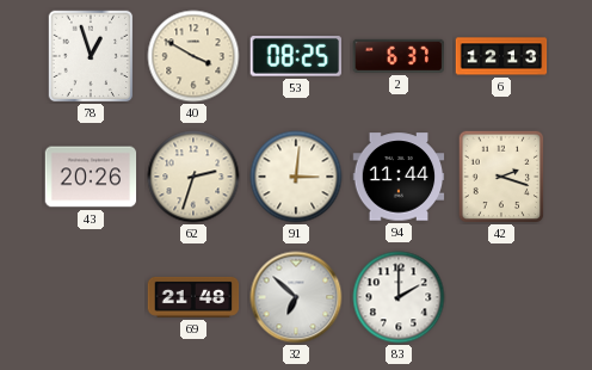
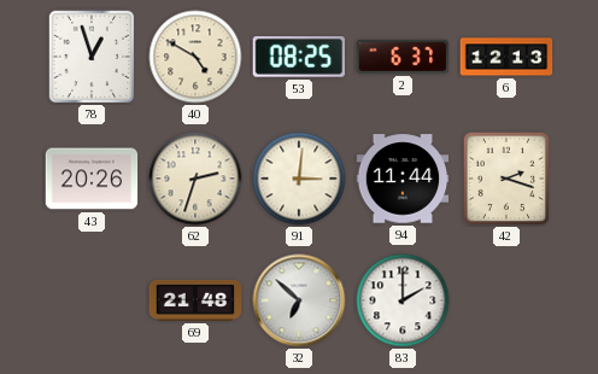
40: 3:50 -> 4:50
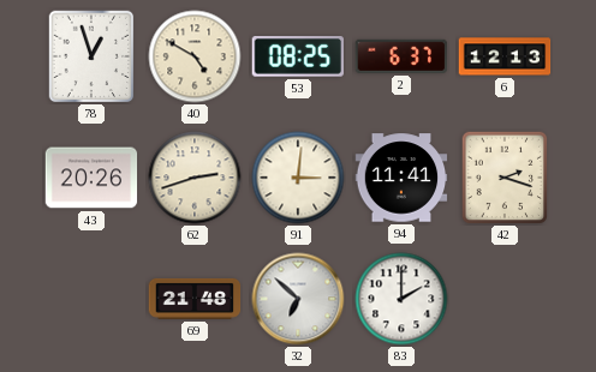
62: 2:33 -> 2:42
94: 11:44 -> 11:41
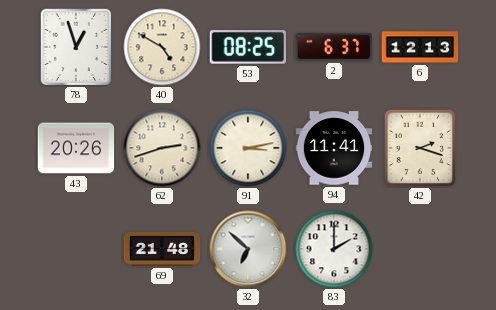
91: 3:01 -> 3:13
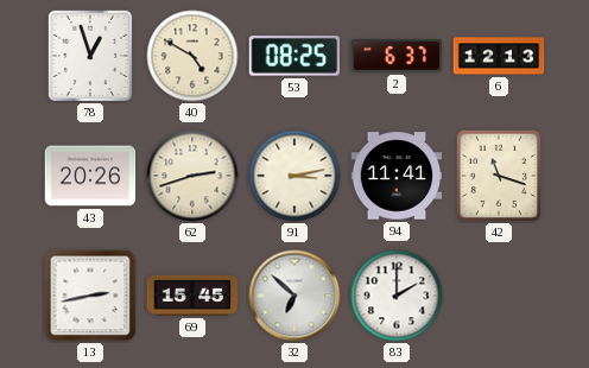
42: 2:18 -> 11:18
13: none -> 2:43
69: 21:48 -> 15:45
